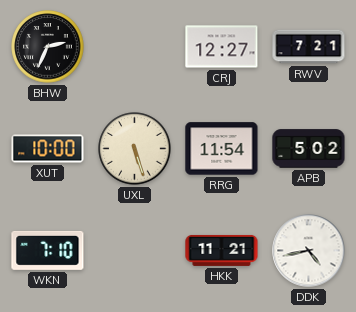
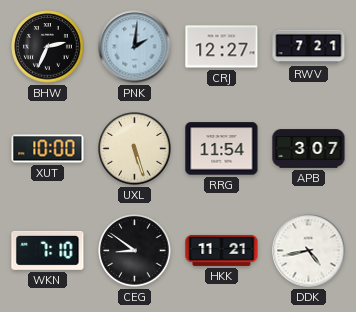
PNK: none -> 2:01
APB: 5:02 -> 3:07
CEG: none -> 8:51
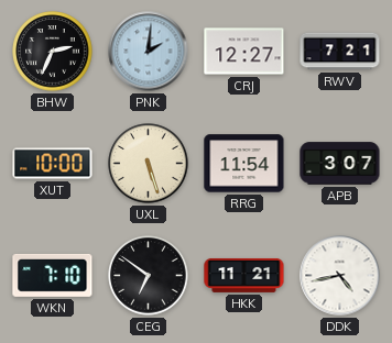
CEG: 8:51 -> 6:51
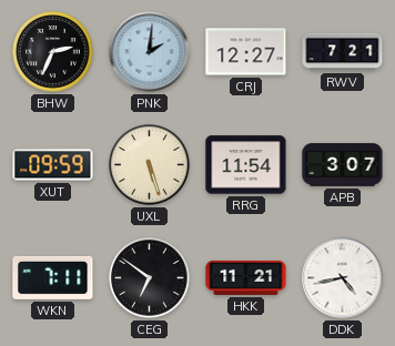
XUT: 10:00 -> 09:59
WKN: 7:10 -> 7:11
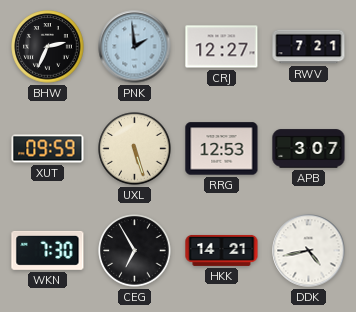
PNK: 2:01 -> 1:59
RRG: 11:54 -> 12:53
WKN: 7:11 -> 7:30
CEG: 6:51 -> 6:55
HKK: 11:21 -> 14:21
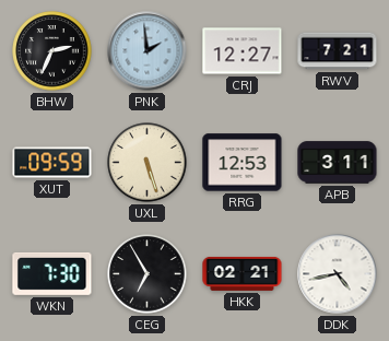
APB: 3:07 -> 3:11
HKK: 14:21 -> 02:21
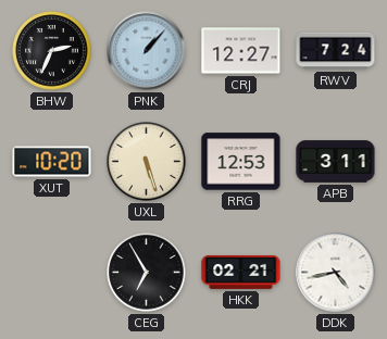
PNK: 1:59 -> 1:07
RWV: 7:21 -> 7:24
XUT: 09:59 -> 10:20
WKN: 7:30 -> none
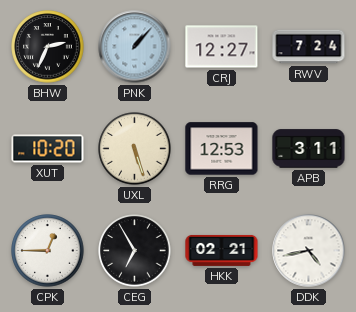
CPK: none -> 12:45
